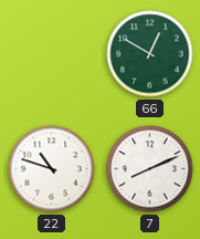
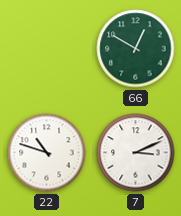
7: 8:11 -> 3:11
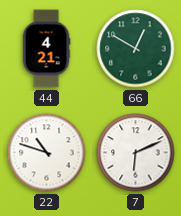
44: none -> 4:21
7: 3:11 -> 6:11
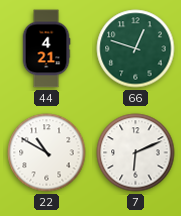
66: 12:50 -> 12:48
22: 10:48 -> 10:50
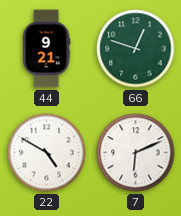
44: 4:21 -> 9:21
22: 10:50 -> 4:50
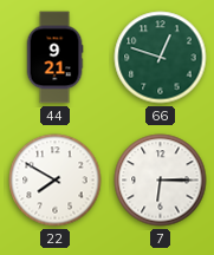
22: 4:50 -> 7:50
7: 6:11 -> 6:15
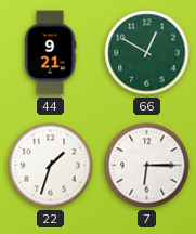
66: 12:48 -> 12:50
22: 7:50 -> 1:33
